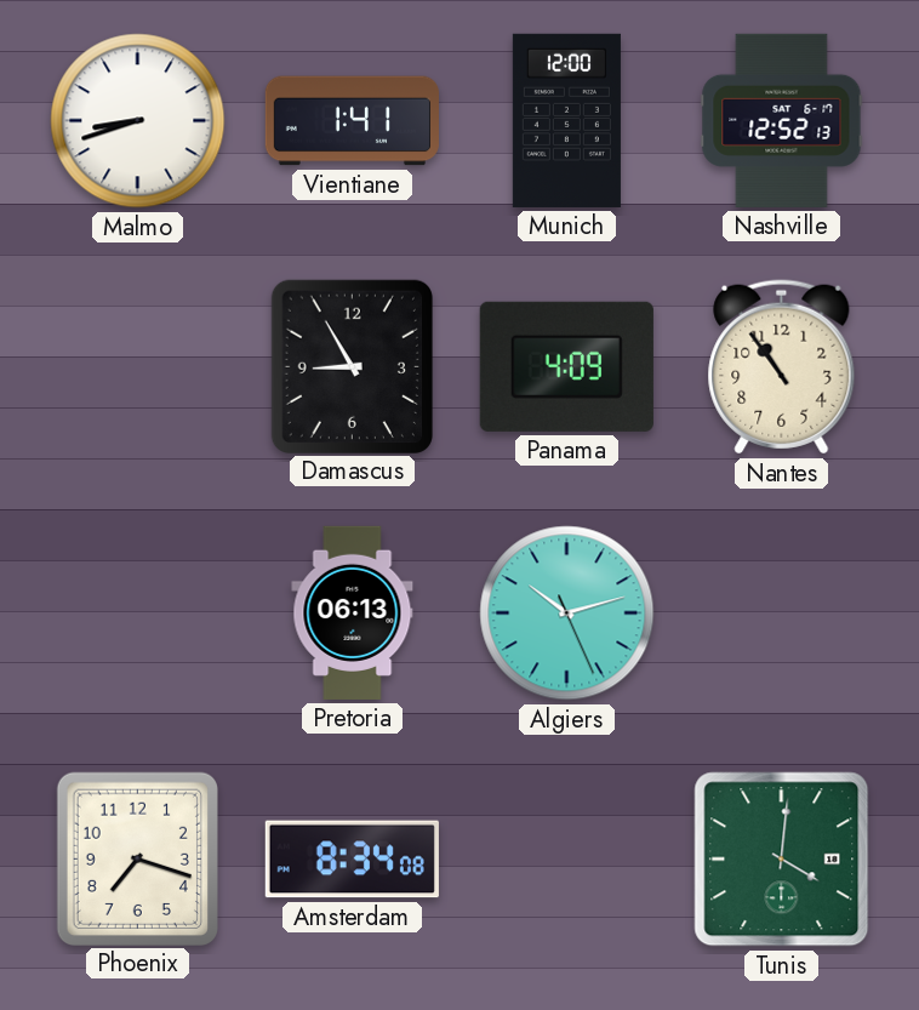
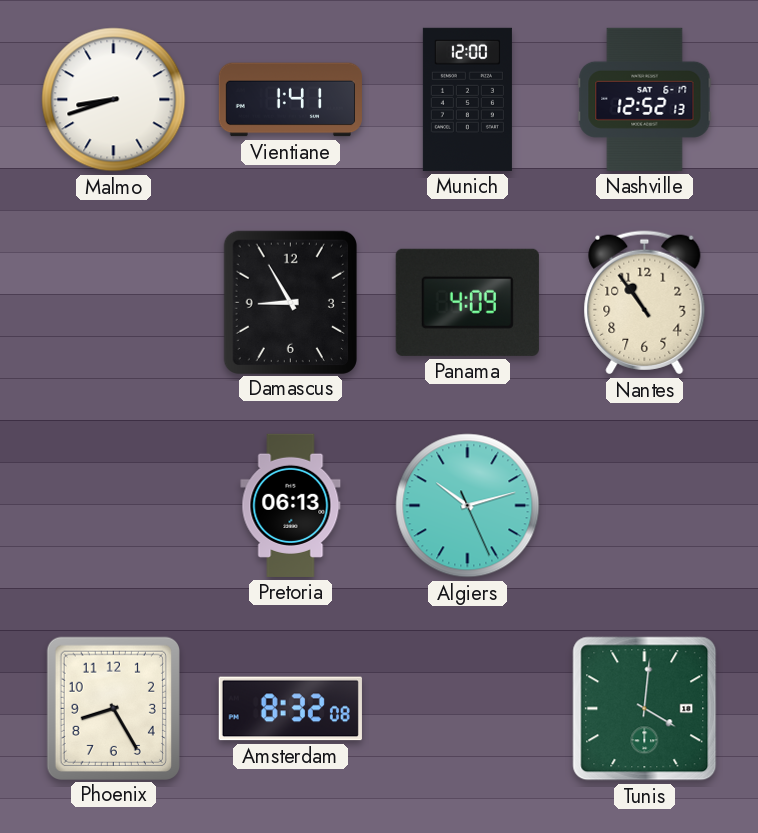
Phoenix: 7:18 -> 8:25
Amsterdam: 8:34 -> 8:32
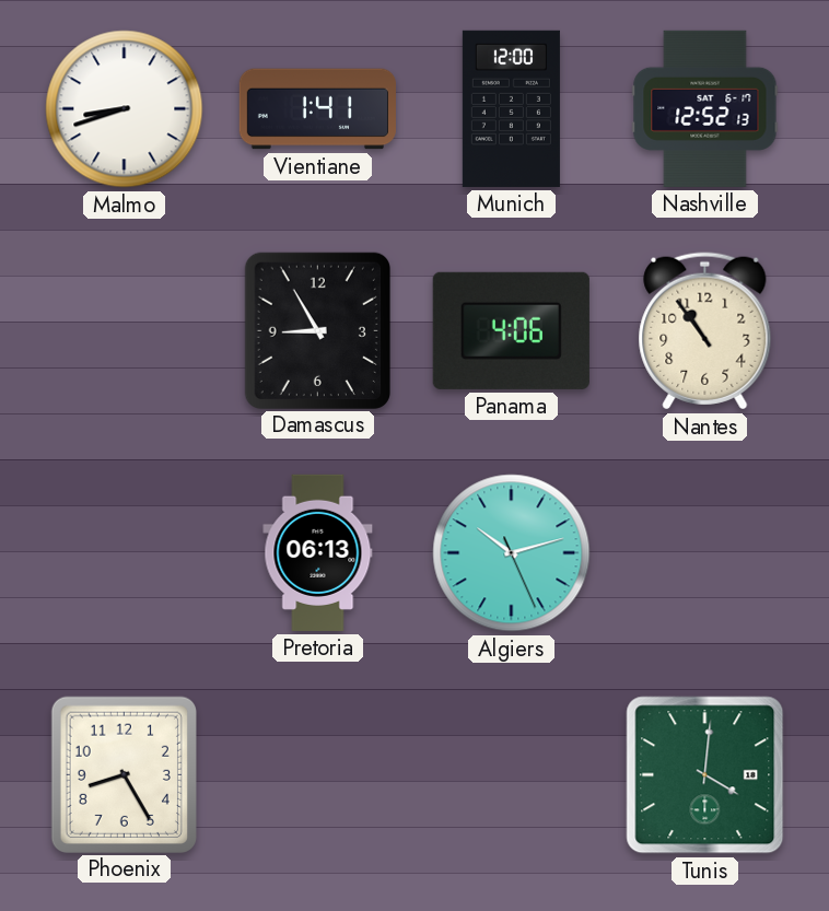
Panama: 4:09 -> 4:06
Amsterdam: 8:32 -> none
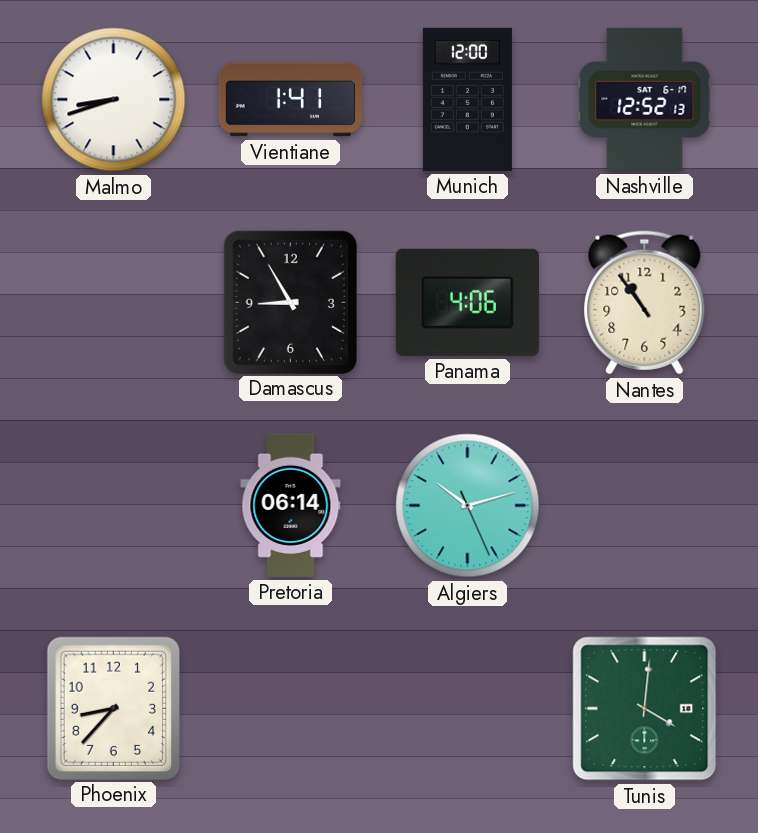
Pretoria: 06:13 -> 06:14
Phoenix: 8:25 -> 8:37
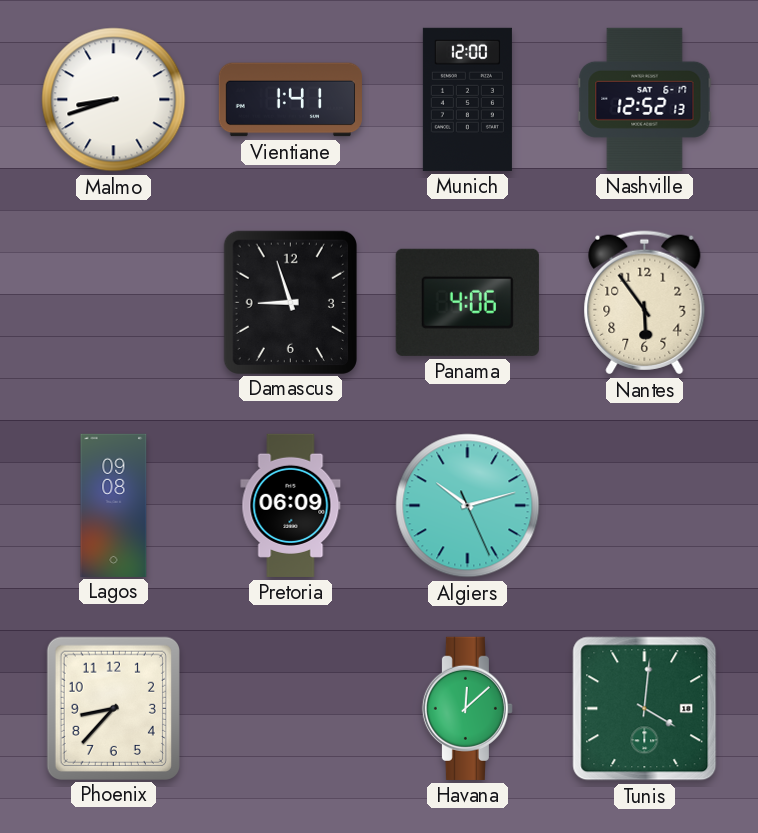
Damascus: 8:55 -> 8:57
Nantes: 10:54 -> 5:54
Lagos: none -> 09:08
Pretoria: 06:14 -> 06:09
Havana: none -> 12:08
